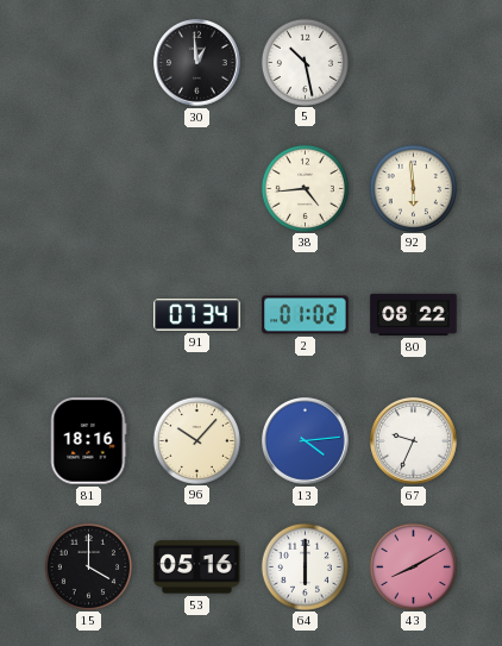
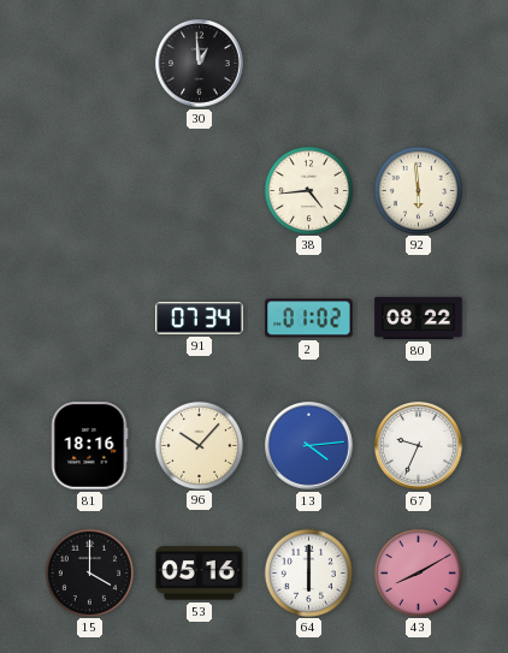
5: 10:28 -> none
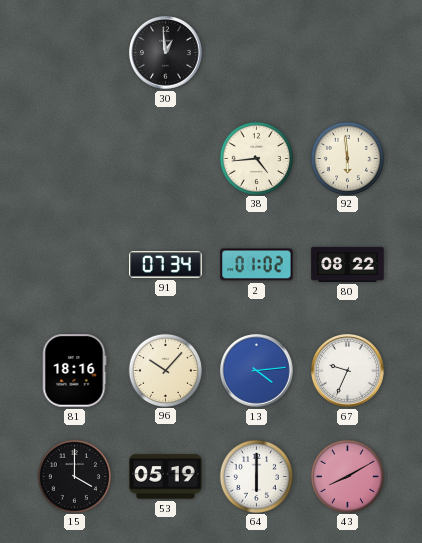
53: 05:16 -> 05:19
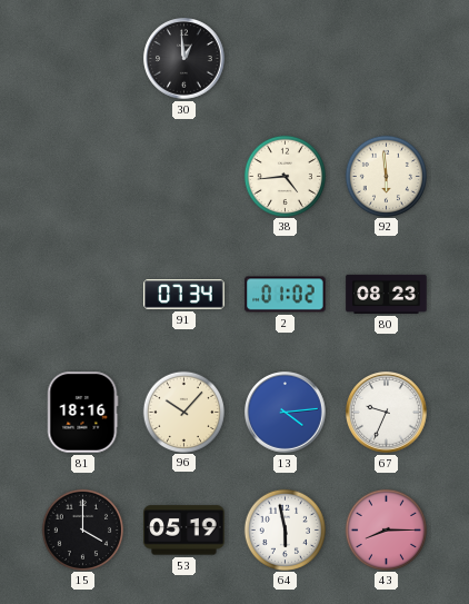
80: 08:22 -> 08:23
64: 6:00 -> 5:58
43: 8:10 -> 8:15
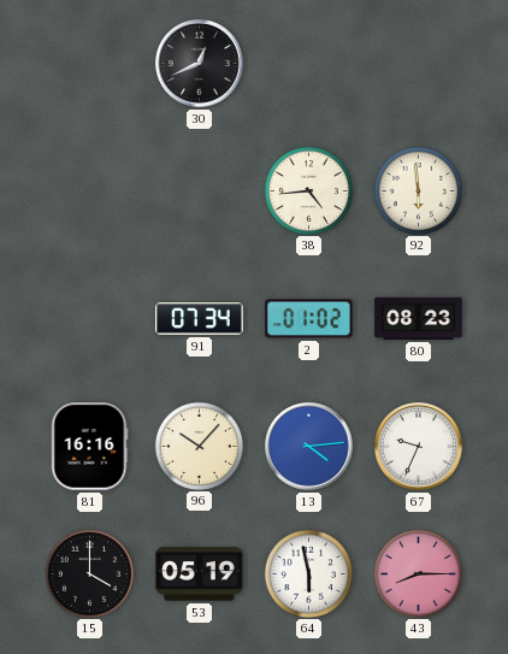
30: 12:59 -> 12:41
81: 18:16 -> 16:16
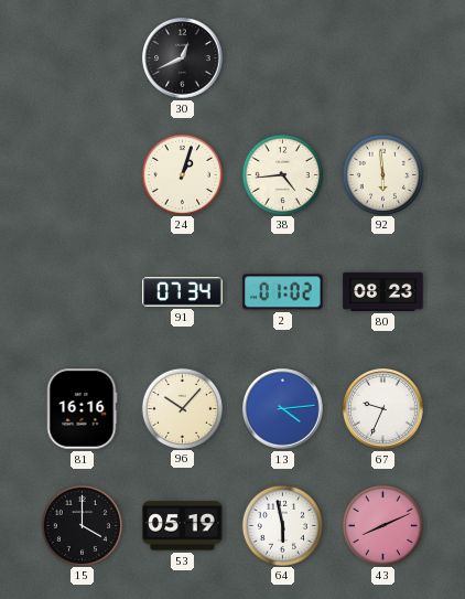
24: none -> 1:03
43: 8:15 -> 8:11
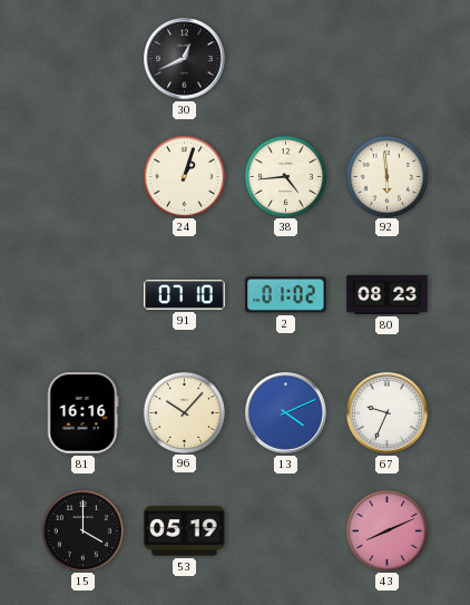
91: 07:34 -> 07:10
13: 4:14 -> 4:11
64: 5:58 -> none
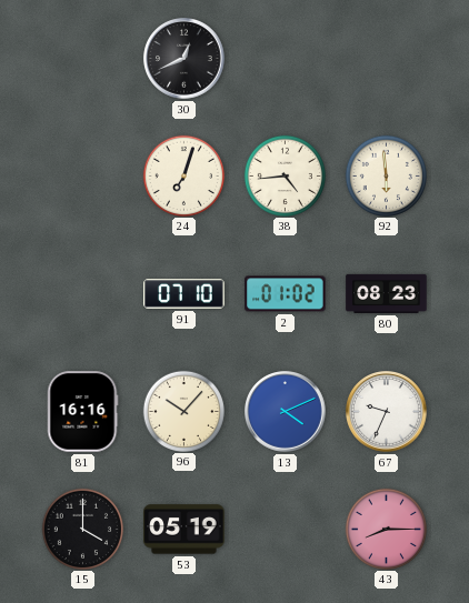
24: 1:03 -> 7:03
43: 8:11 -> 8:15
